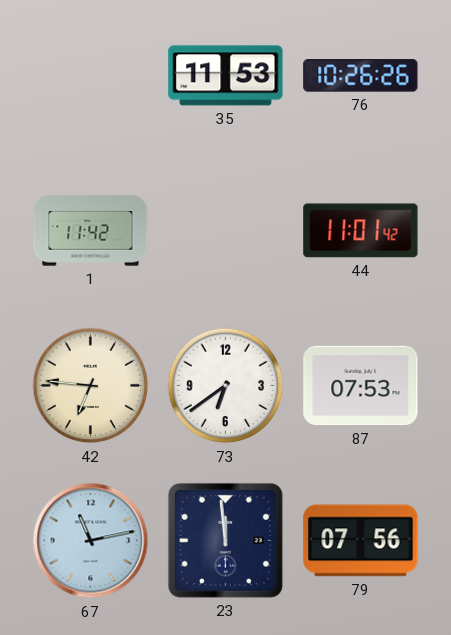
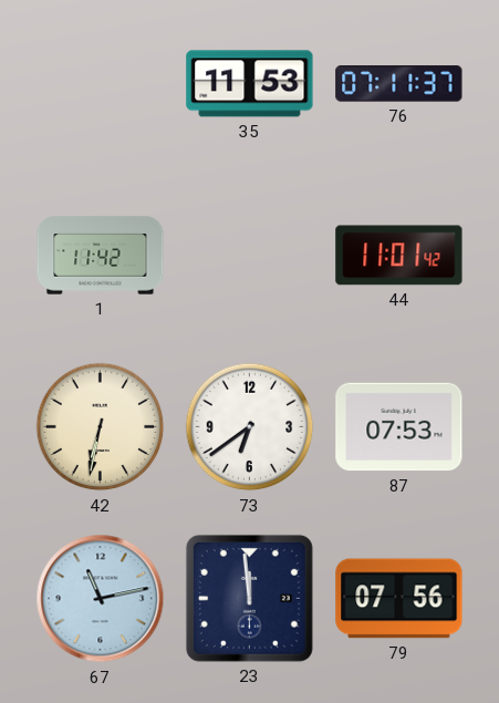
76: 10:26 -> 07:11
42: 6:46 -> 6:32
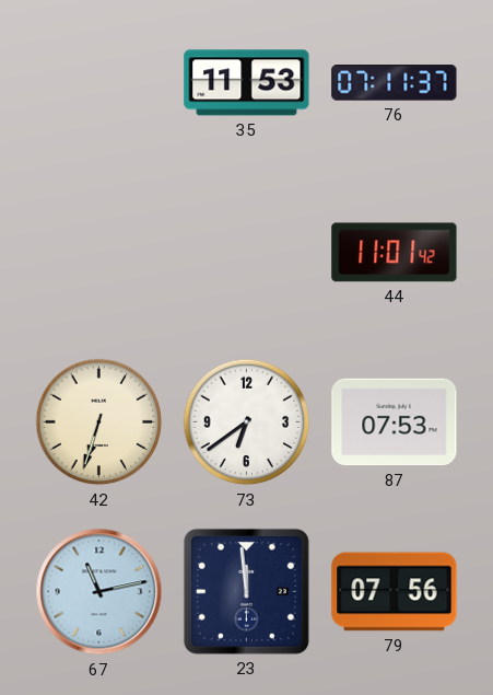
1: 11:42 -> none
42: 6:32 -> 6:33
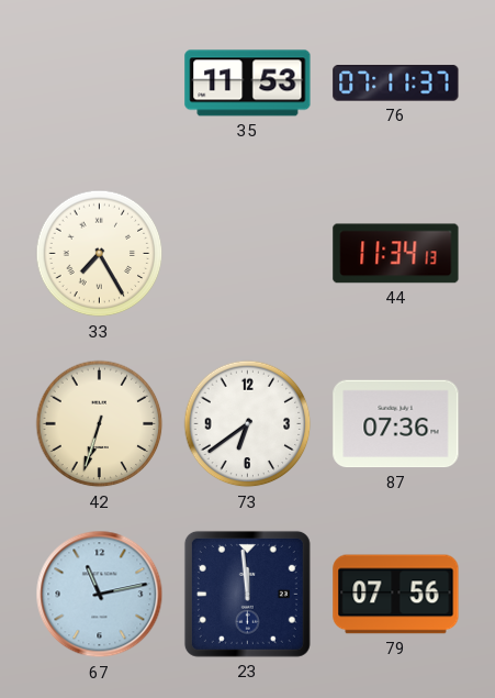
33: none -> 7:25
44: 11:01 -> 11:34
87: 07:53 -> 07:36
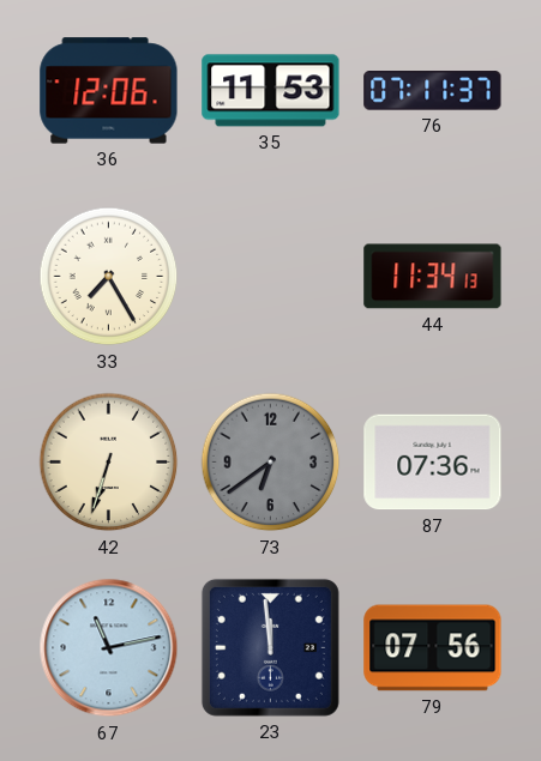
36: none -> 12:06
73 dial: white -> grey
